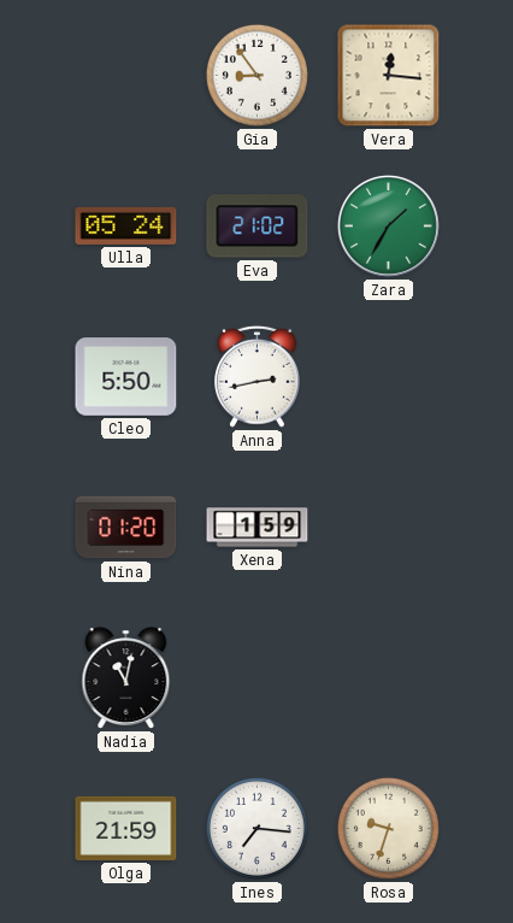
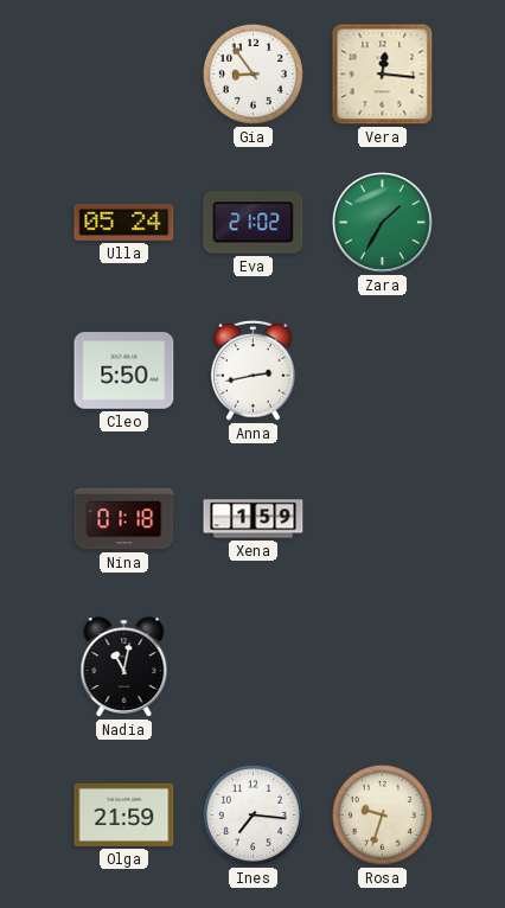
Nina: 01:20 -> 01:18
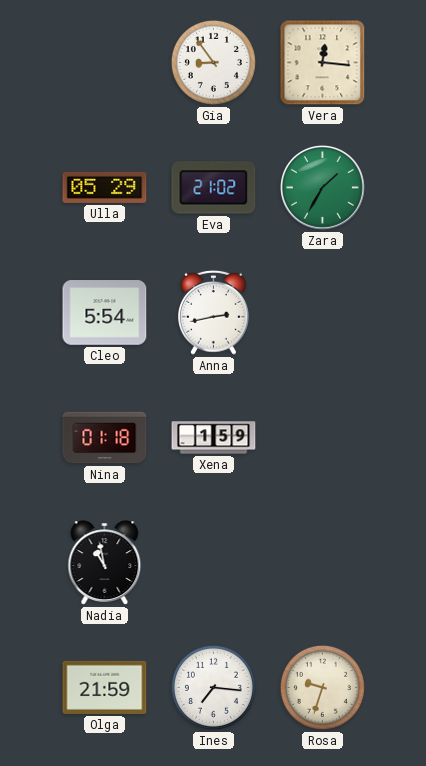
Ulla: 05:24 -> 05:29
Cleo: 5:50 -> 5:54
Nadia: 11:02 -> 10:58
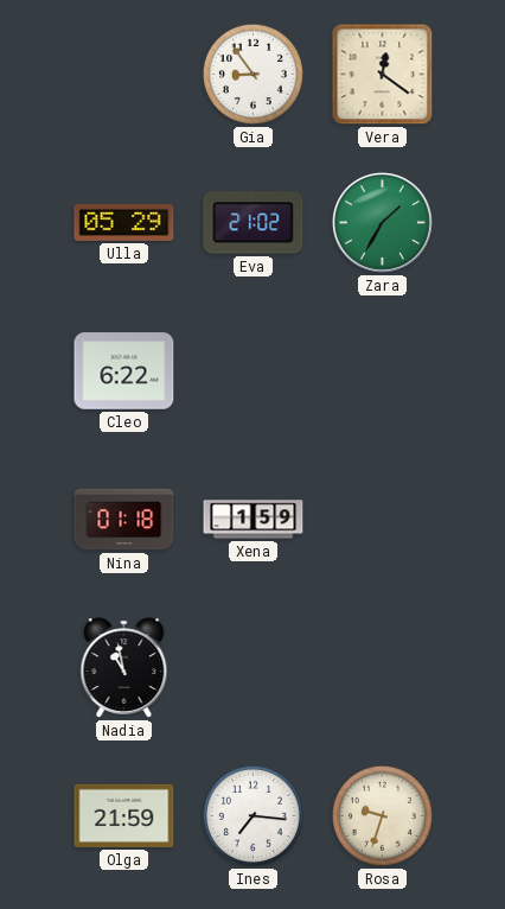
Vera: 12:16 -> 12:21
Cleo: 5:54 -> 6:22
Anna: 2:43 -> none
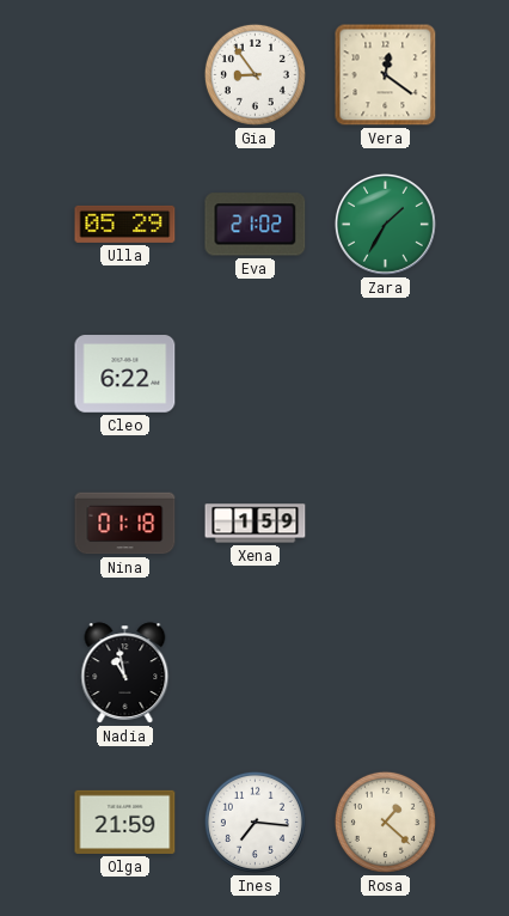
Rosa: 9:33 -> 1:22
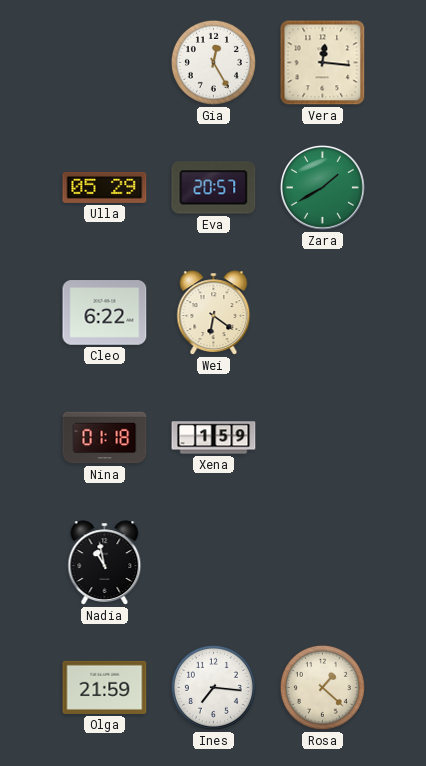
Gia: 8:54 -> 12:25
Vera: 12:21 -> 12:16
Eva: 21:02 -> 20:57
Zara: 1:35 -> 1:40
Wei: none -> 6:21
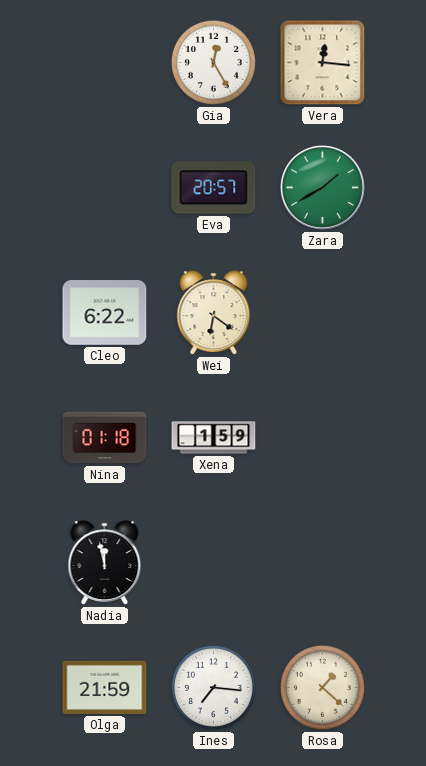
Ulla: 05:29 -> none
Nadia: 10:58 -> 11:58
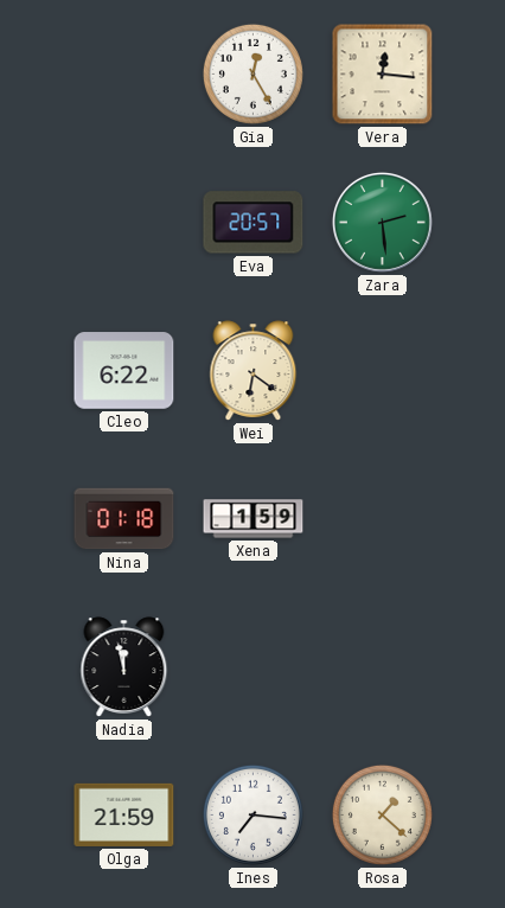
Zara: 1:40 -> 2:29
